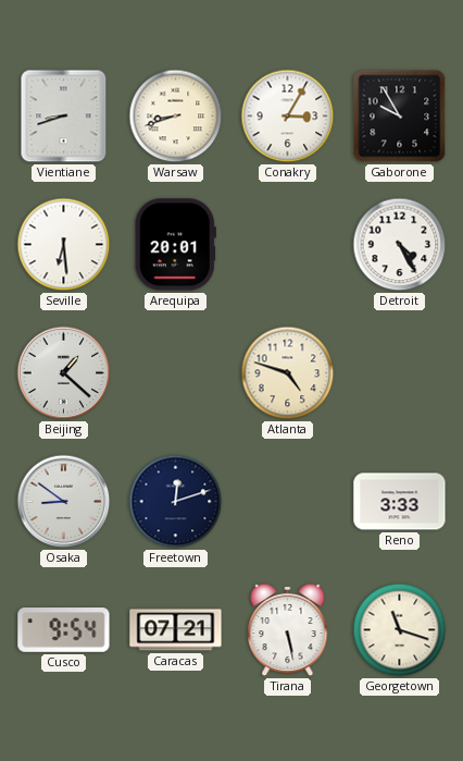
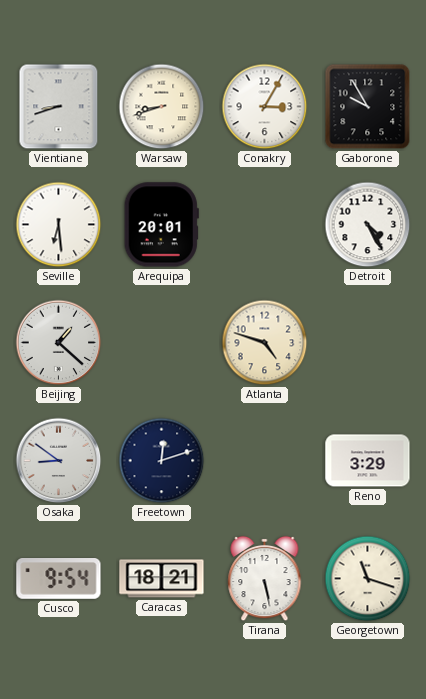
Reno: 3:33 -> 3:29
Caracas: 07:21 -> 18:21
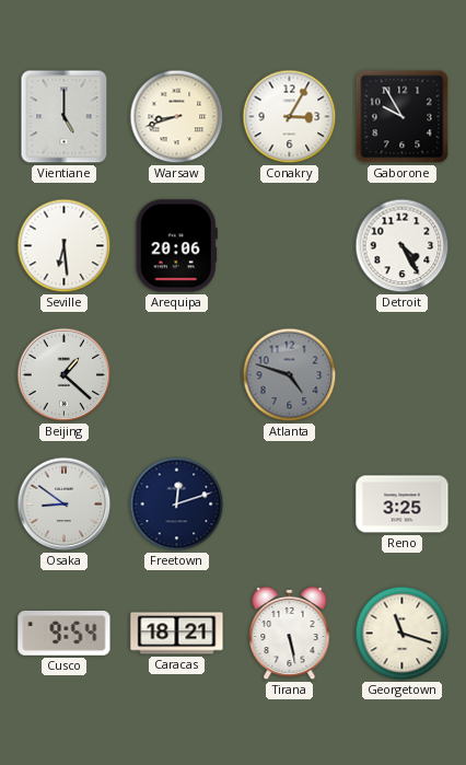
Vientiane: 8:42 -> 5:00
Arequipa: 20:01 -> 20:06
Atlanta dial: cream -> grey
Reno: 3:29 -> 3:25
